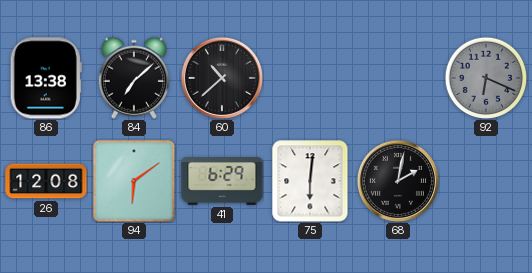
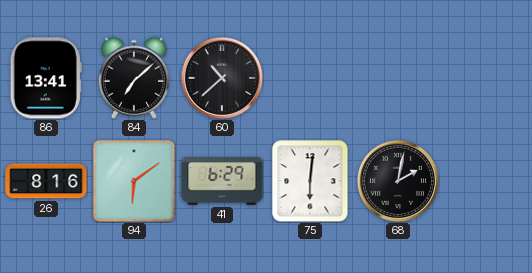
86: 13:38 -> 13:41
92: 6:19 -> none
26: 12:08 -> 8:16
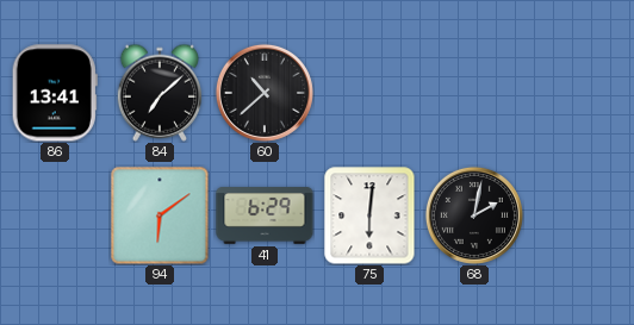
26: 8:16 -> none
